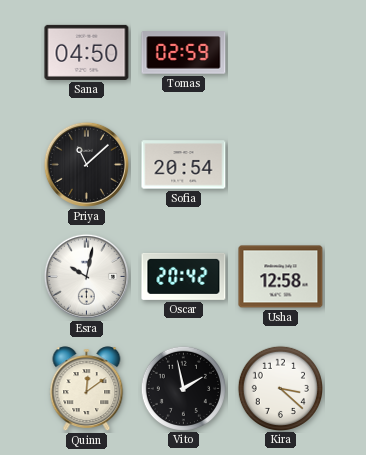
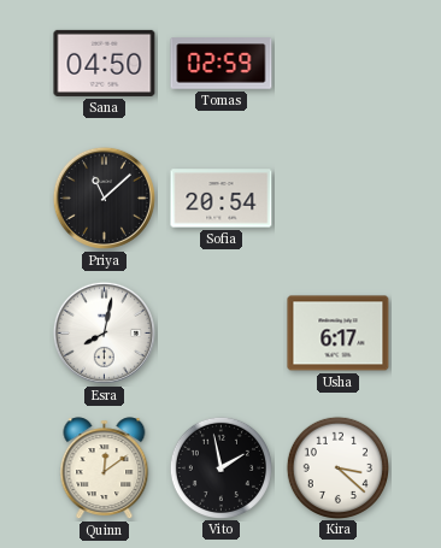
Esra: 10:02 -> 8:02
Oscar: 20:42 -> none
Usha: 12:58 -> 6:17
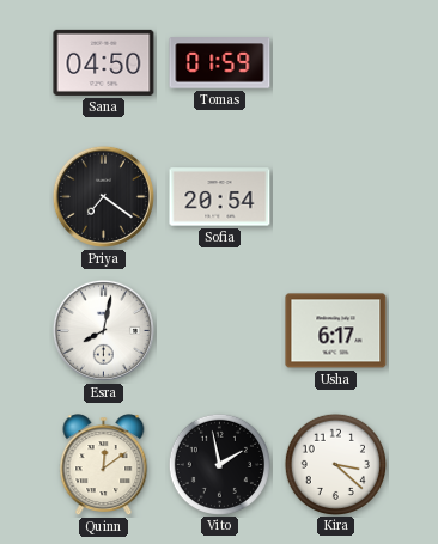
Tomas: 02:59 -> 01:59
Priya: 11:08 -> 7:21
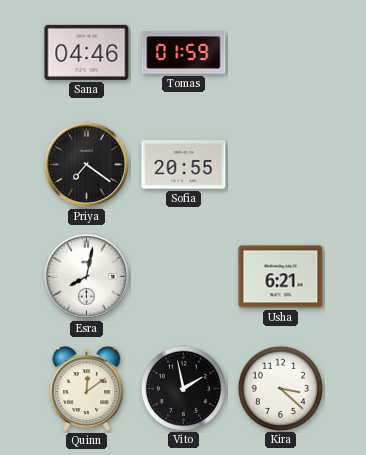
Sana: 04:50 -> 04:46
Sofia: 20:54 -> 20:55
Usha: 6:17 -> 6:21
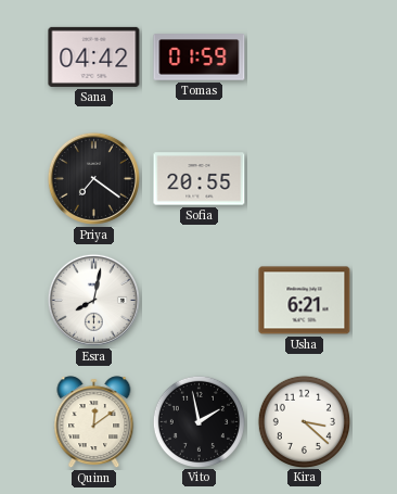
Sana: 04:46 -> 04:42
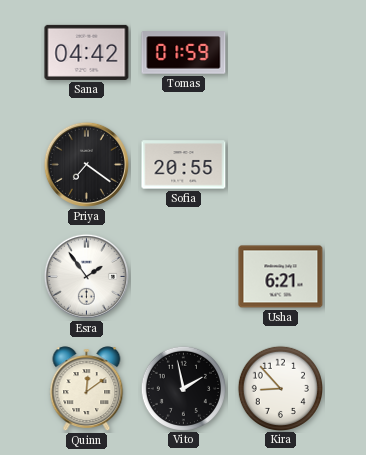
Esra: 8:02 -> 1:54
Kira: 3:22 -> 8:53
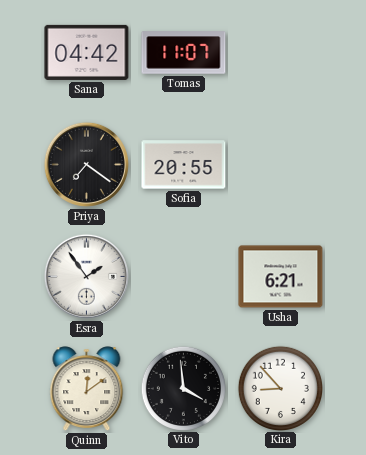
Tomas: 01:59 -> 11:07
Vito: 1:58 -> 3:59
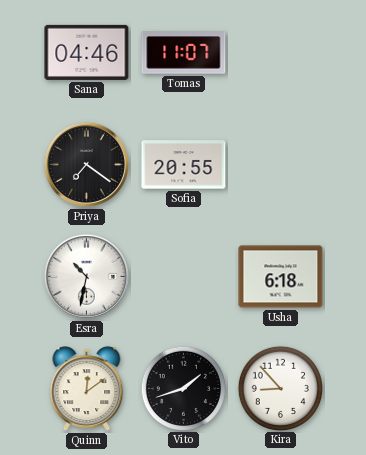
Sana: 04:42 -> 04:46
Esra: 1:54 -> 10:32
Usha: 6:21 -> 6:18
Vito: 3:59 -> 1:42
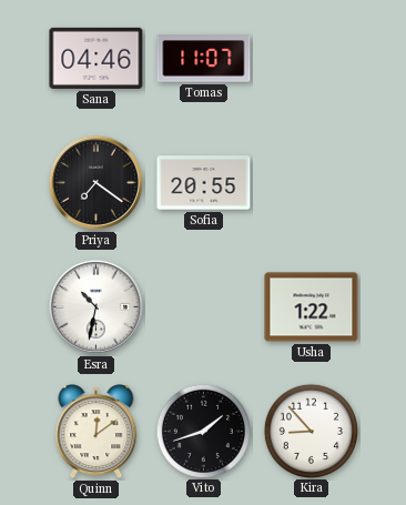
Usha: 6:18 -> 1:22
